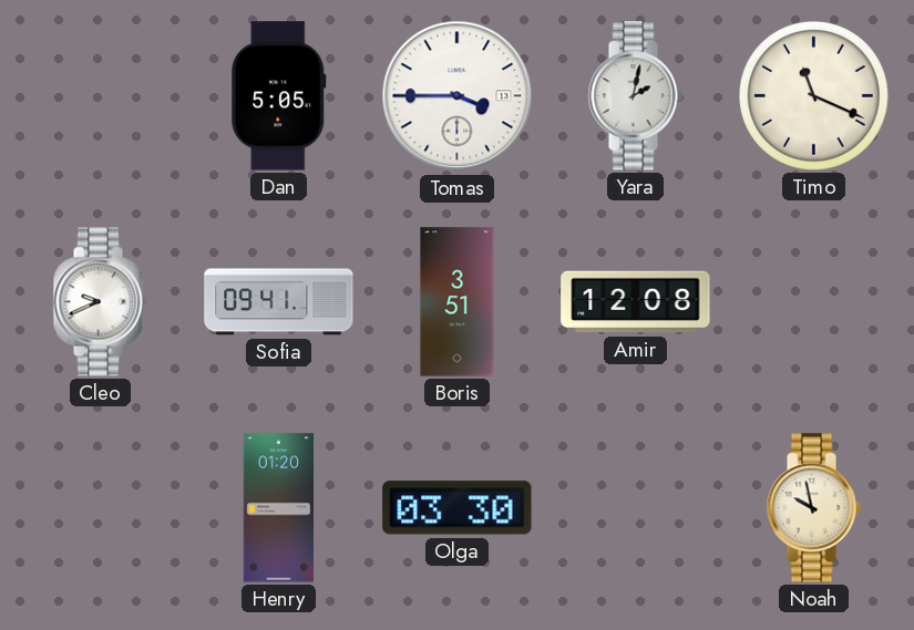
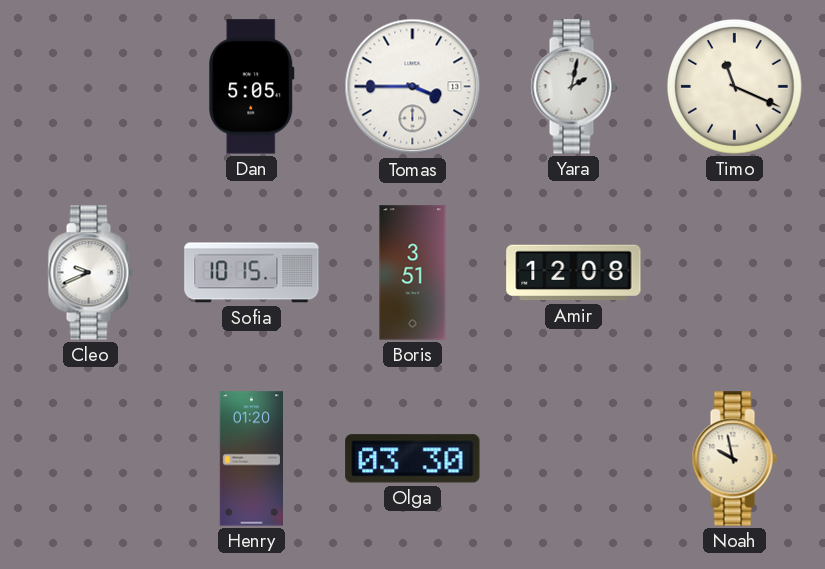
Sofia: 09:41 -> 10:15
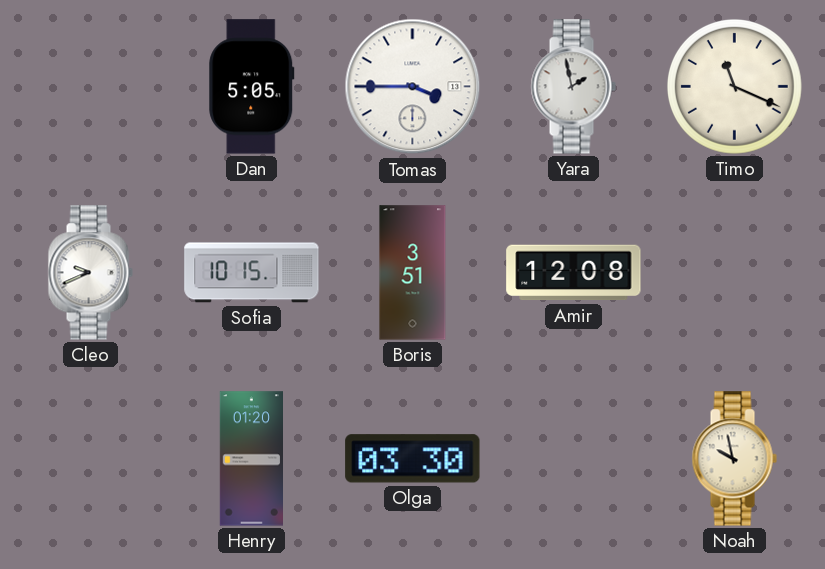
Yara: 2:02 -> 1:58
